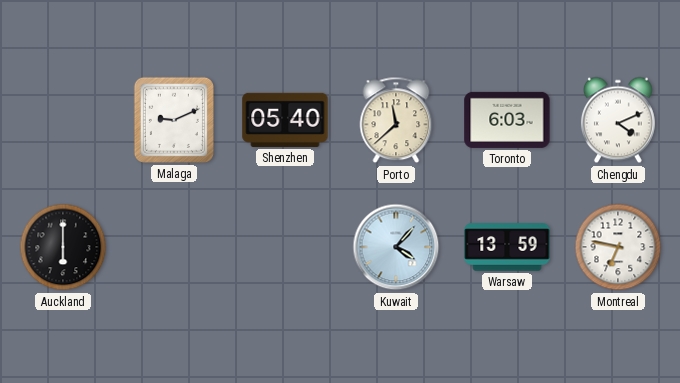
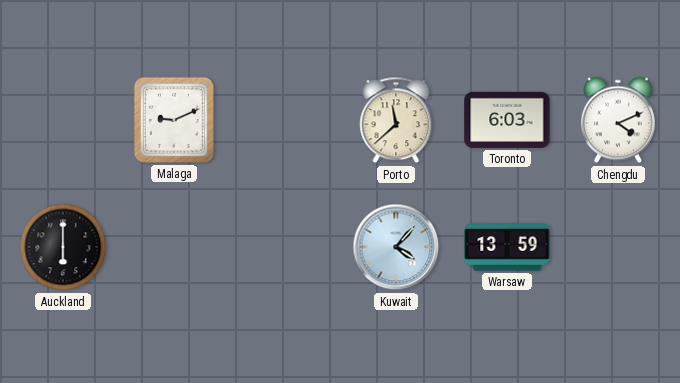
Shenzhen: 05:40 -> none
Montreal: 6:47 -> none
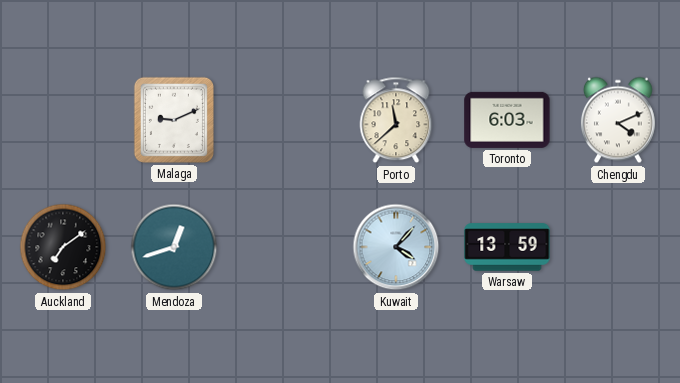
Auckland: 6:00 -> 7:09
Mendoza: none -> 12:42
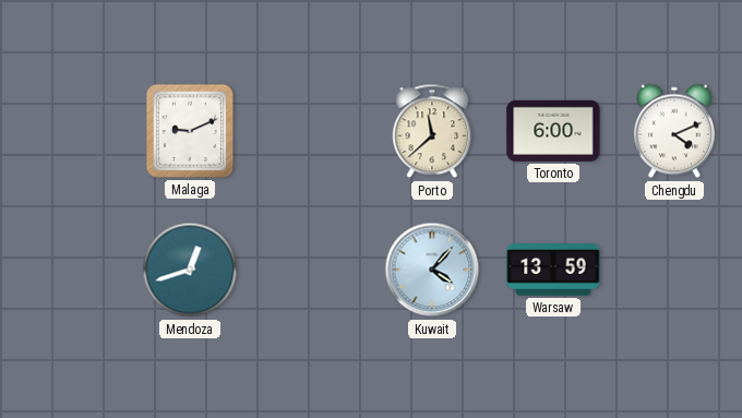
Toronto: 6:03 -> 6:00
Auckland: 7:09 -> none
